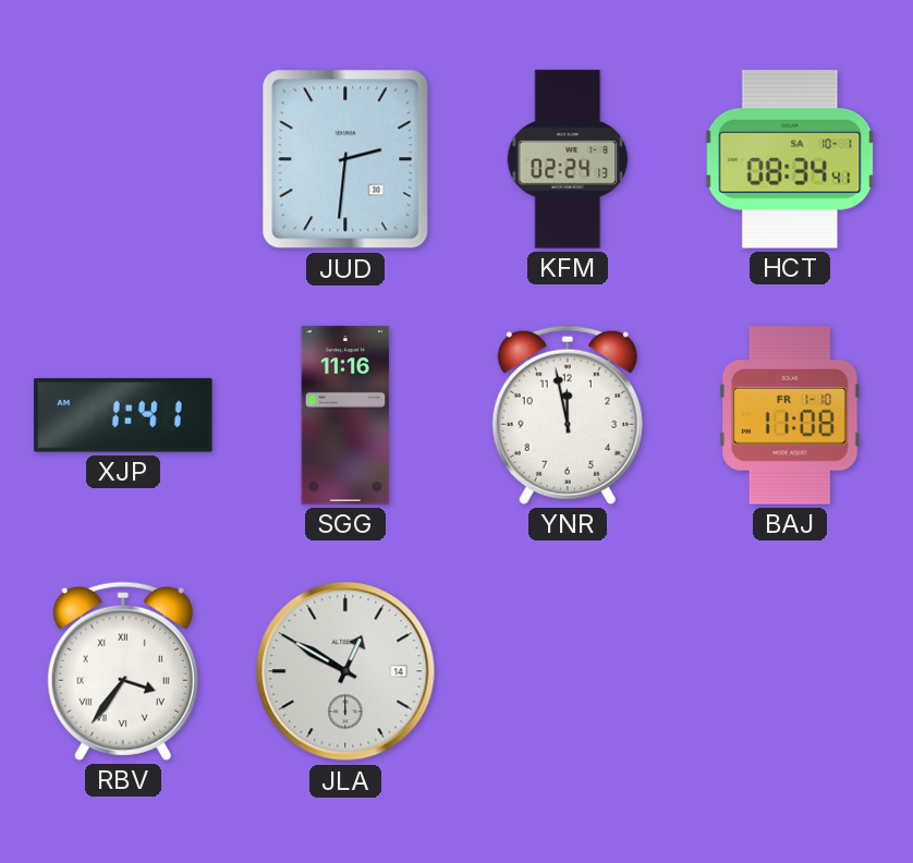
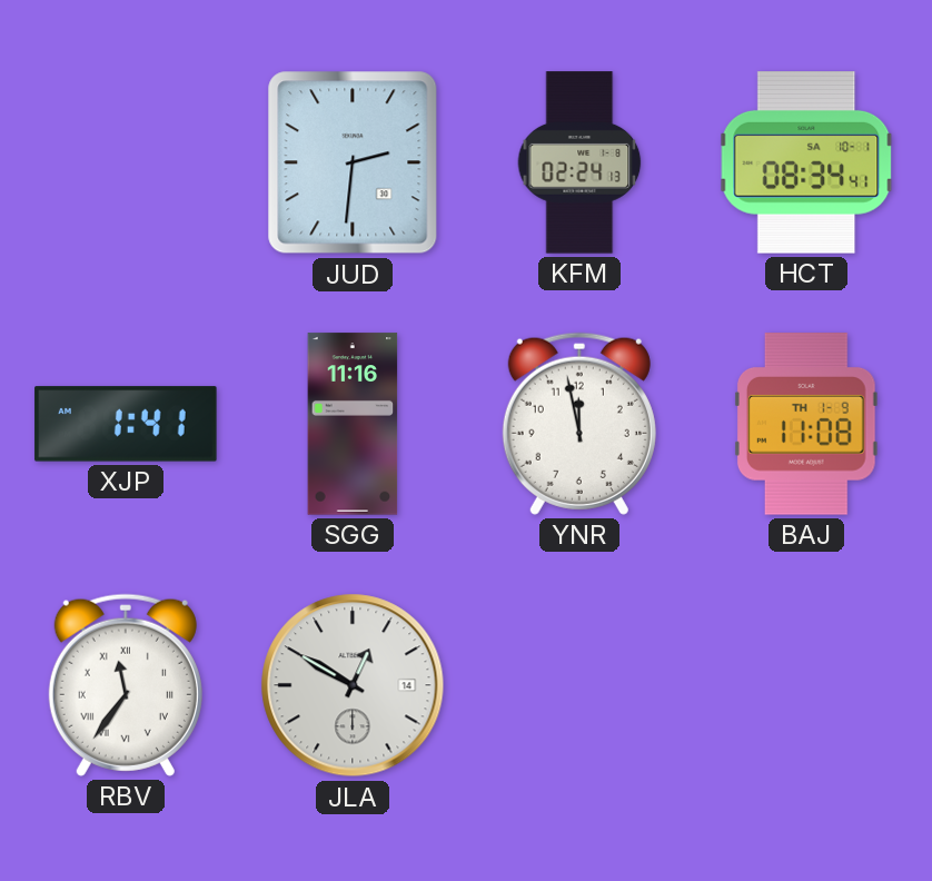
BAJ date: FR 1-10 -> TH 1-9
RBV: 3:36 -> 11:36
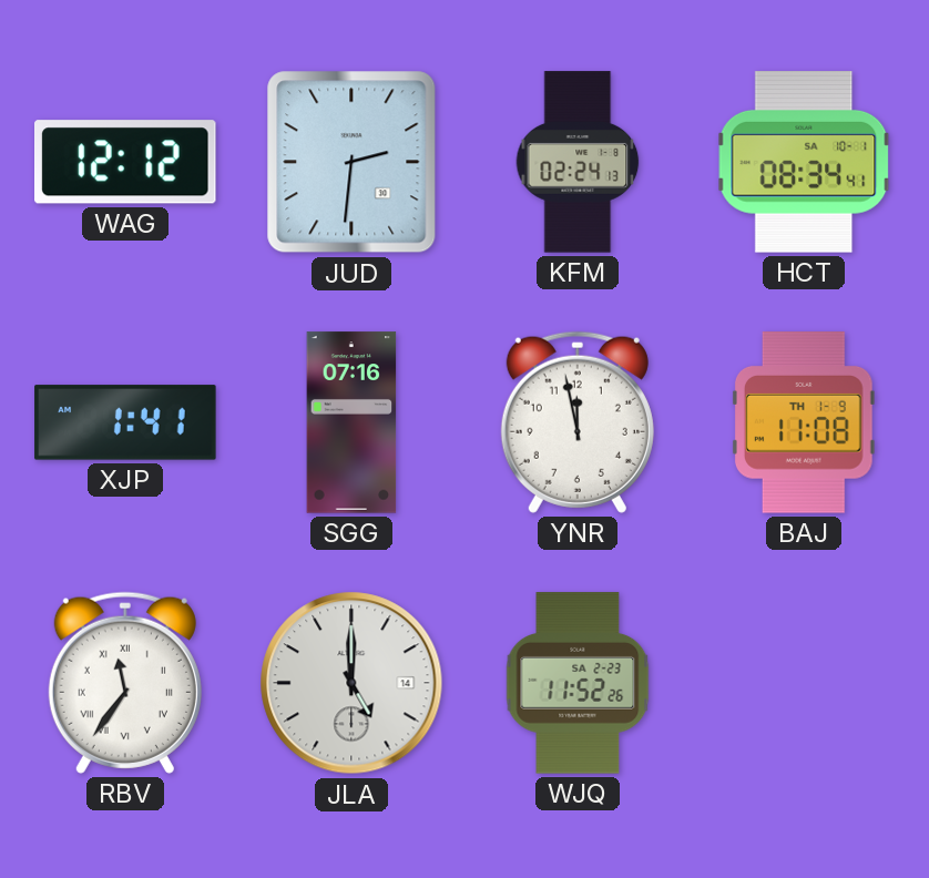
WAG: none -> 12:12
SGG: 11:16 -> 07:16
JLA: 12:50 -> 5:00
WJQ: none -> 11:52
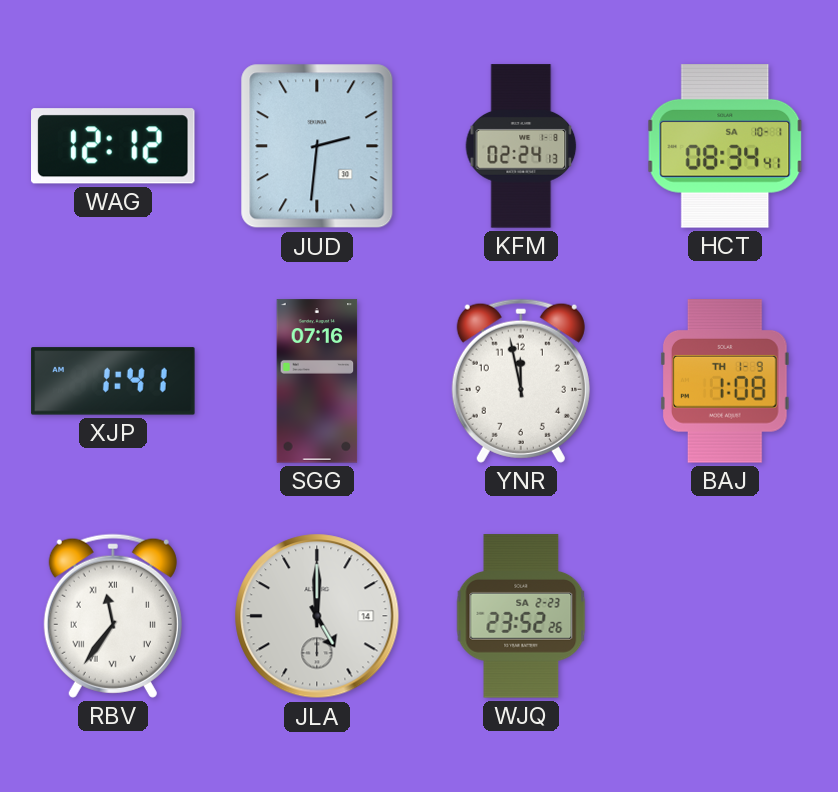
BAJ: 11:08 -> 1:08
WJQ: 11:52 -> 23:52
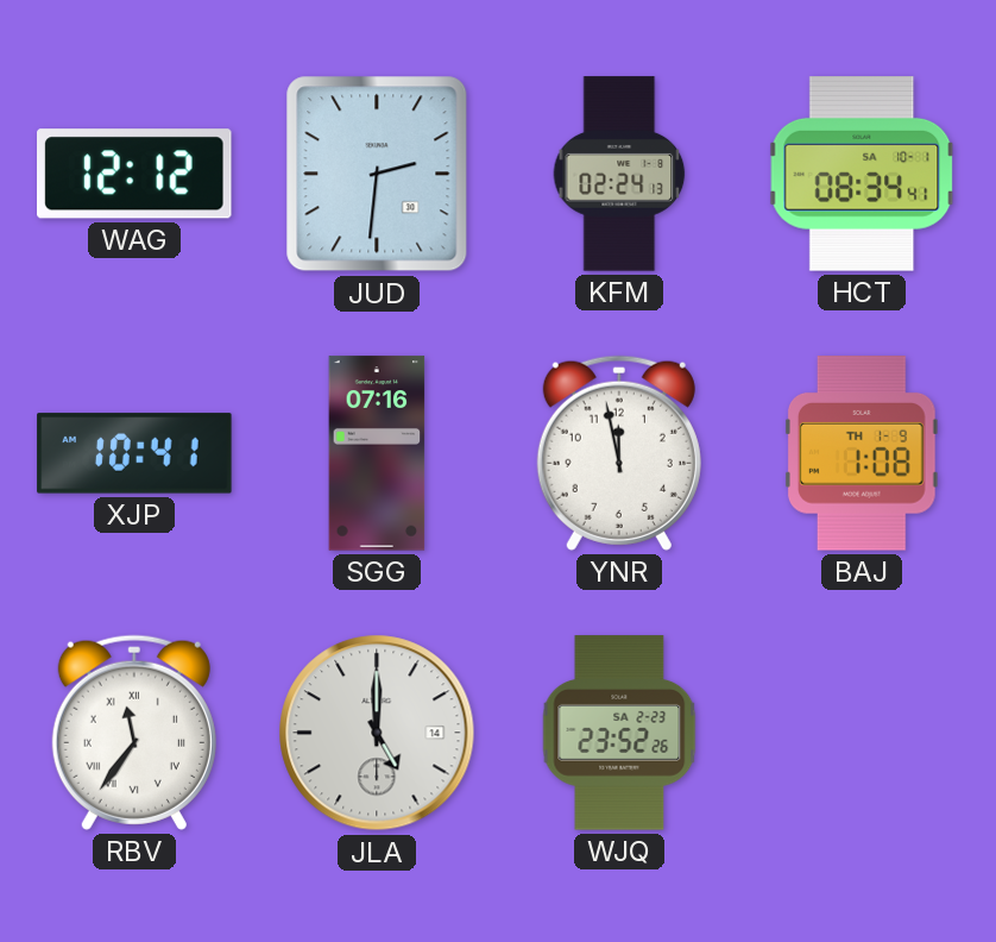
XJP: 1:41 -> 10:41
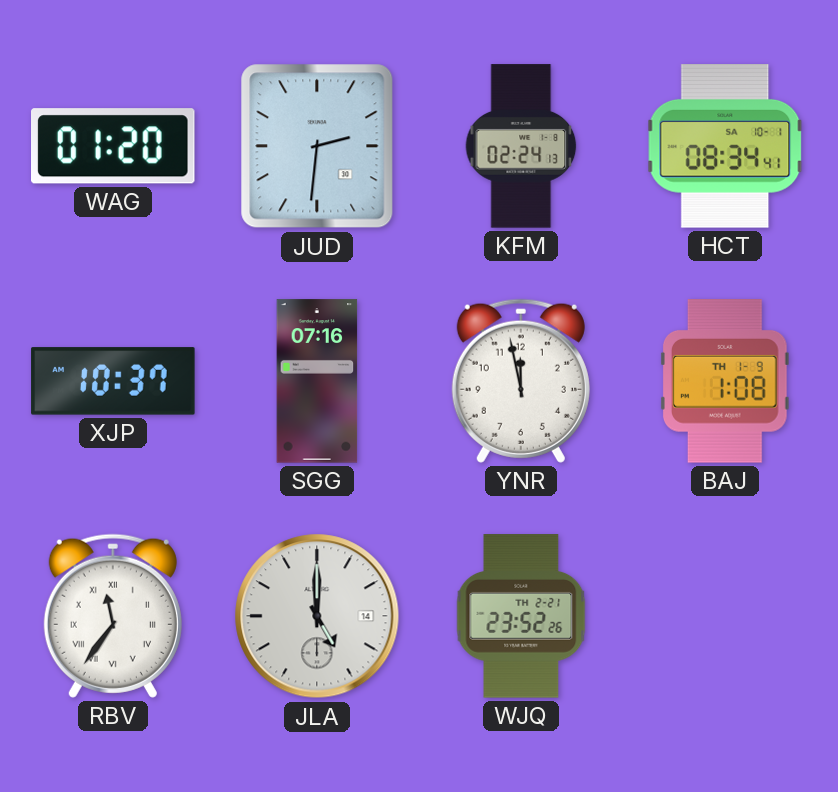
WAG: 12:12 -> 01:20
XJP: 10:41 -> 10:37
WJQ date: SA 2-23 -> TH 2-21
